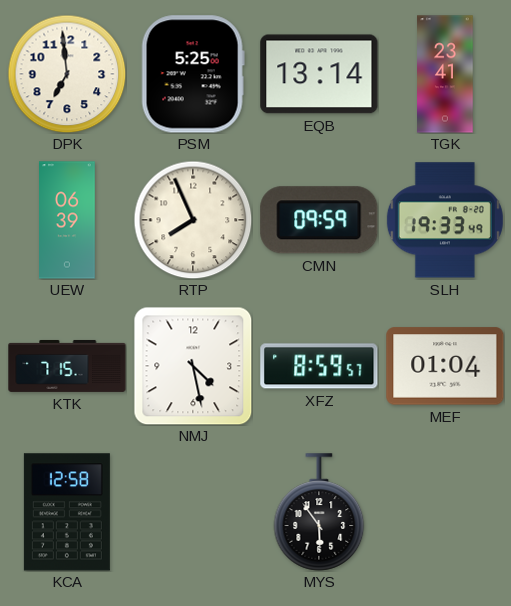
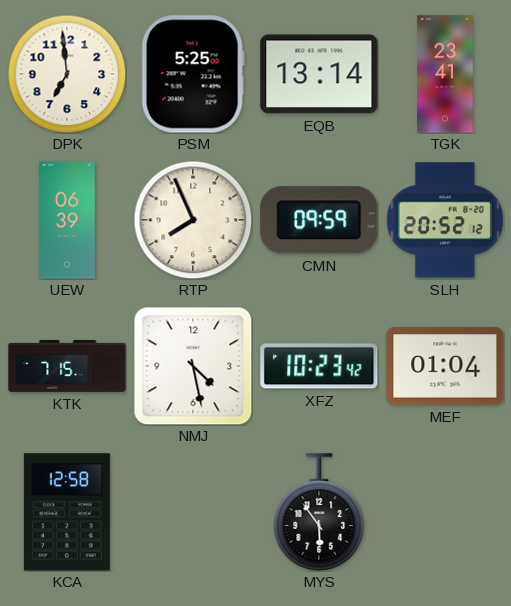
SLH: 19:33 -> 20:52
XFZ: 8:59 -> 10:23
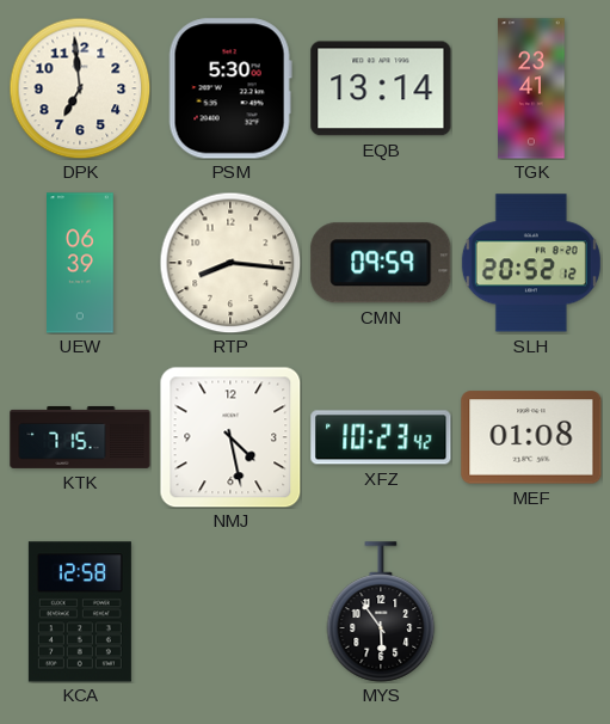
PSM: 5:25 -> 5:30
RTP: 7:56 -> 8:16
MEF: 01:04 -> 01:08
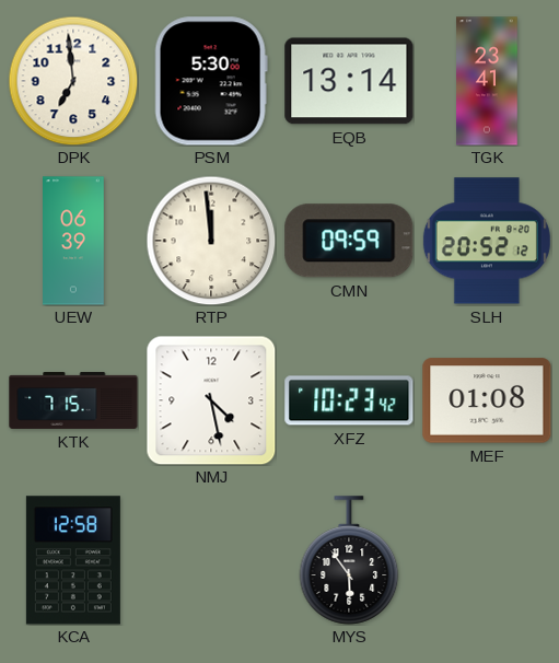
RTP: 8:16 -> 11:59
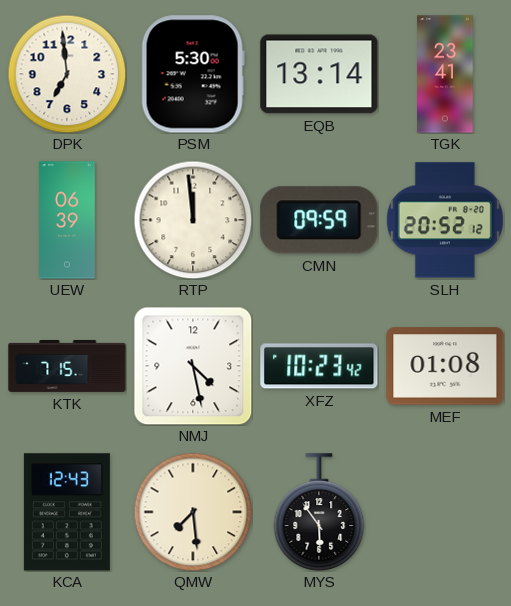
KCA: 12:58 -> 12:43
QMW: none -> 7:29
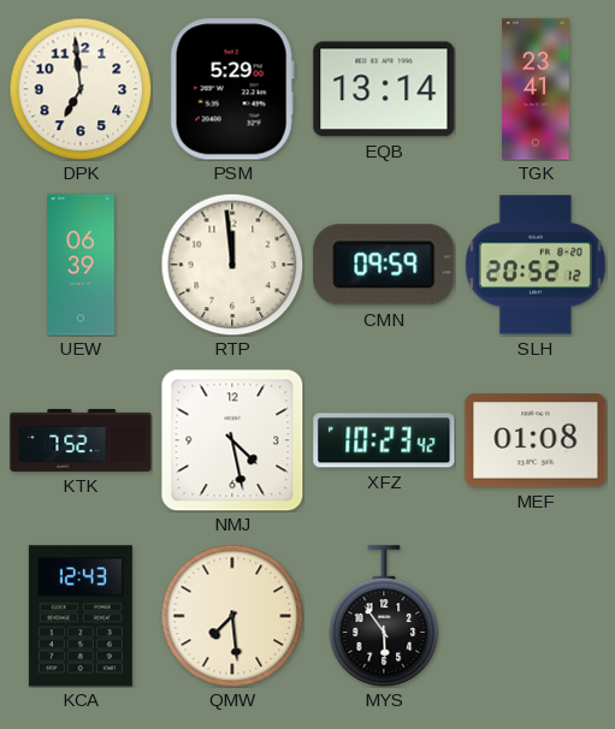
PSM: 5:30 -> 5:29
KTK: 7:15 -> 7:52
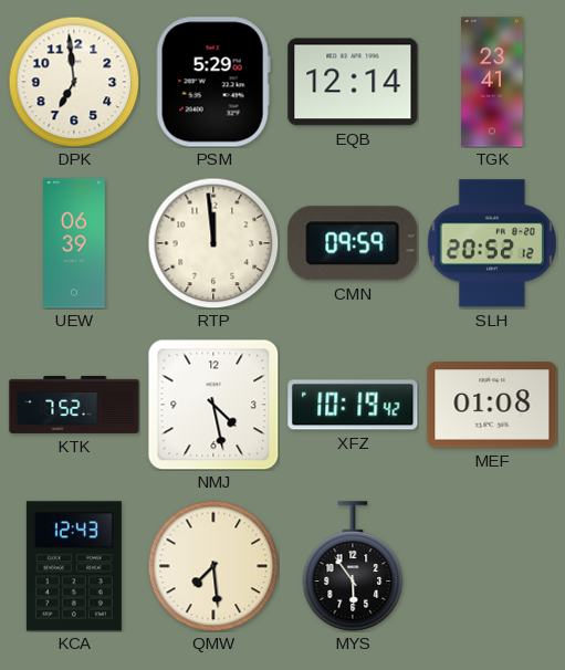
EQB: 13:14 -> 12:14
XFZ: 10:23 -> 10:19
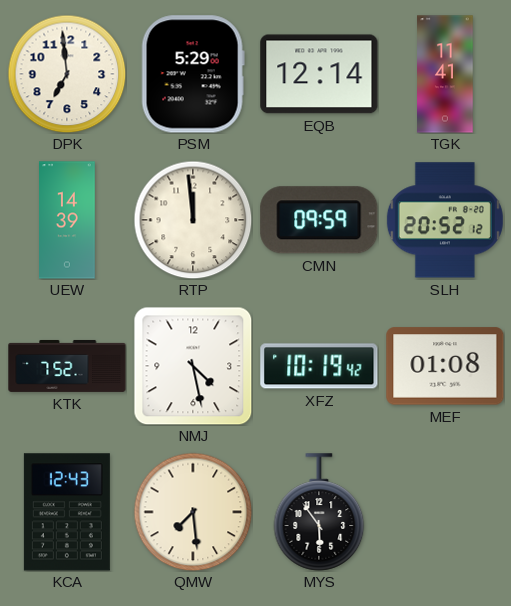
TGK: 23:41 -> 11:41
UEW: 06:39 -> 14:39
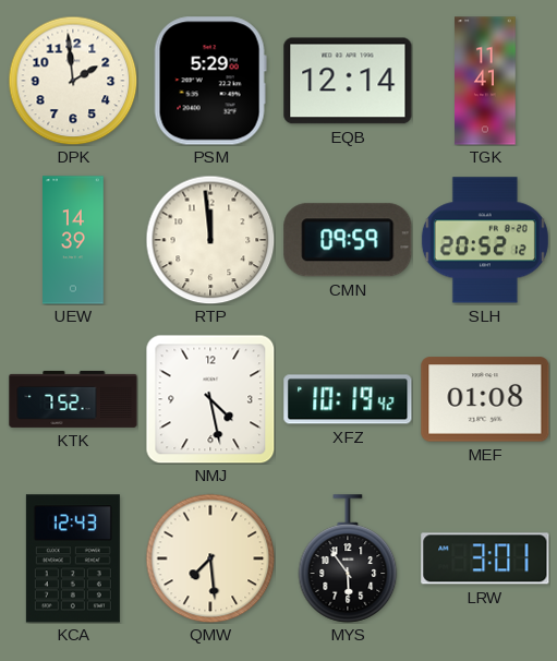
DPK: 6:59 -> 1:59
LRW: none -> 3:01
